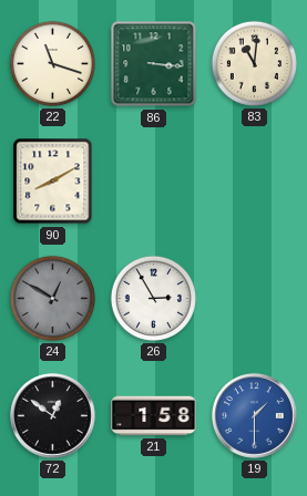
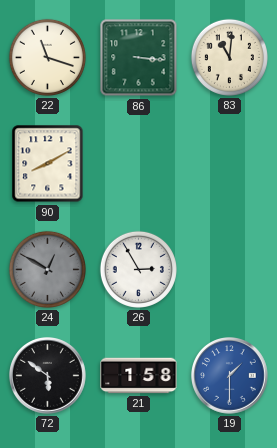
72: 12:51 -> 5:51
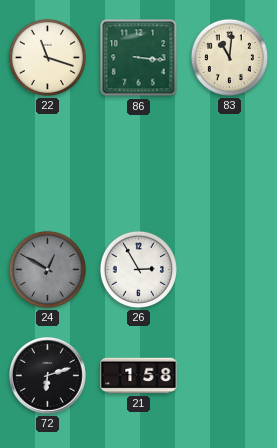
90: 8:10 -> none
72: 5:51 -> 6:12
19: 1:30 -> none
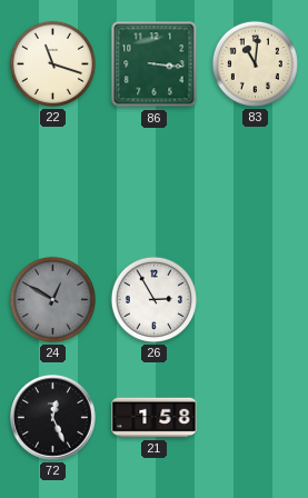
72: 6:12 -> 12:26
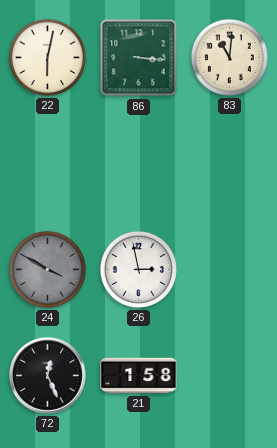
22: 11:18 -> 6:02
24: 12:50 -> 3:50
26: 2:55 -> 2:58
